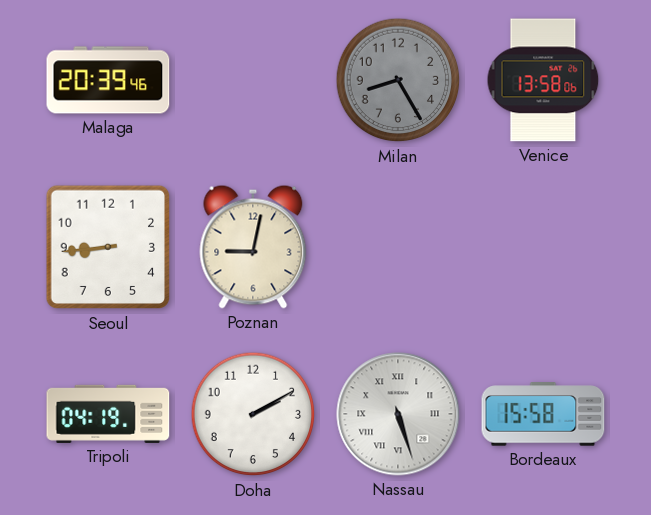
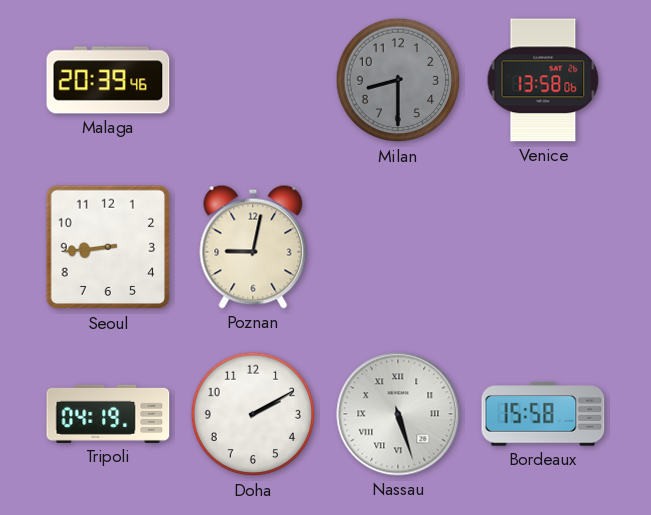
Milan: 8:25 -> 8:30
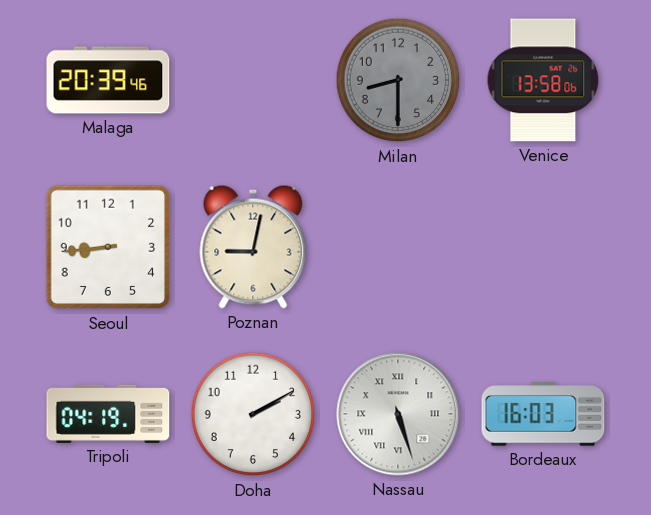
Bordeaux: 15:58 -> 16:03
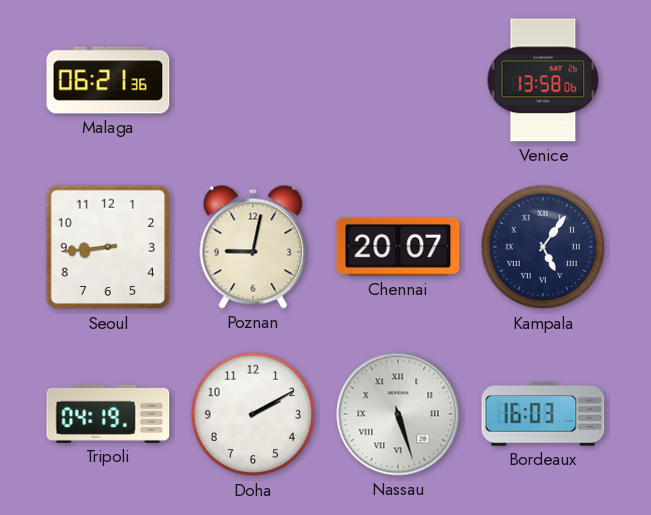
Malaga: 20:39 -> 06:21
Milan: 8:30 -> none
Chennai: none -> 20:07
Kampala: none -> 5:06
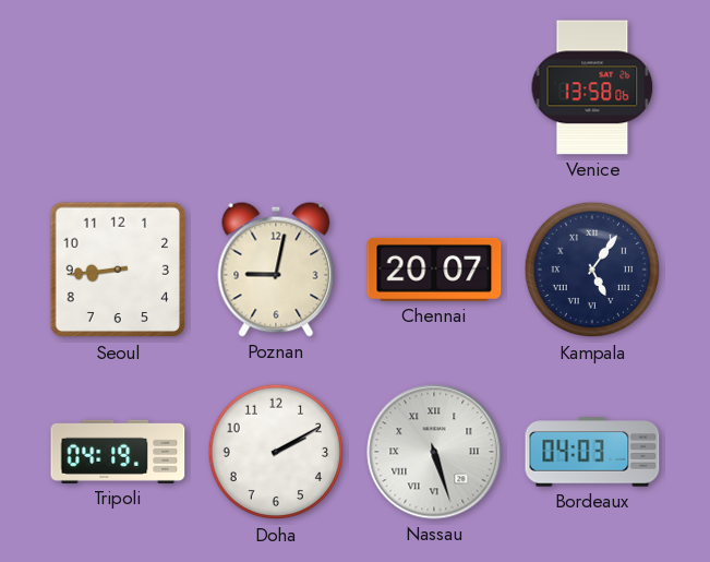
Malaga: 06:21 -> none
Bordeaux: 16:03 -> 04:03
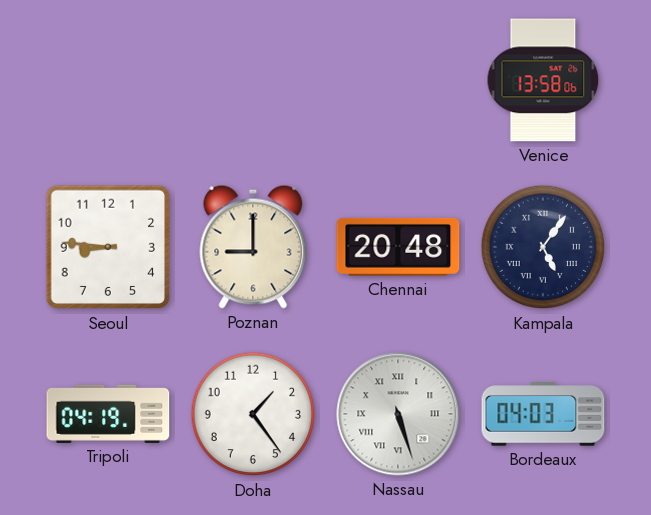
Seoul: 8:44 -> 8:46
Poznan: 9:02 -> 9:00
Chennai: 20:07 -> 20:48
Doha: 2:10 -> 1:24
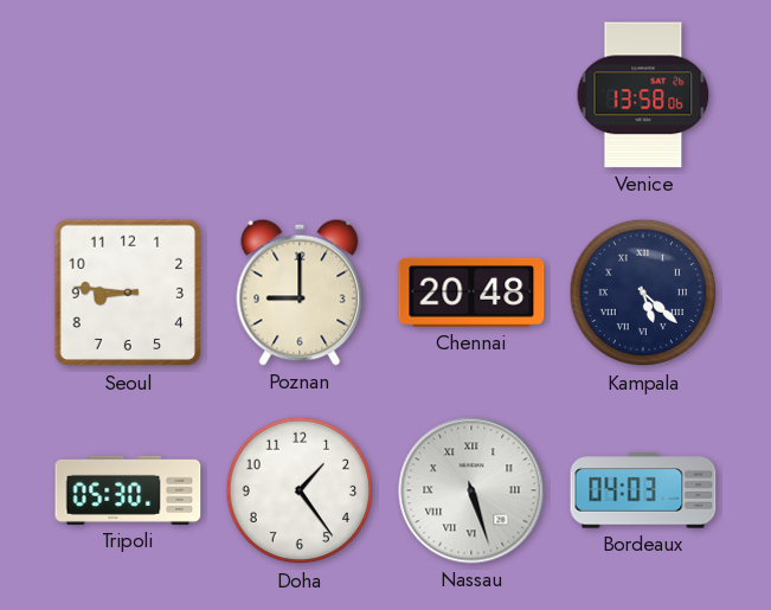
Kampala: 5:06 -> 5:22
Tripoli: 04:19 -> 05:30
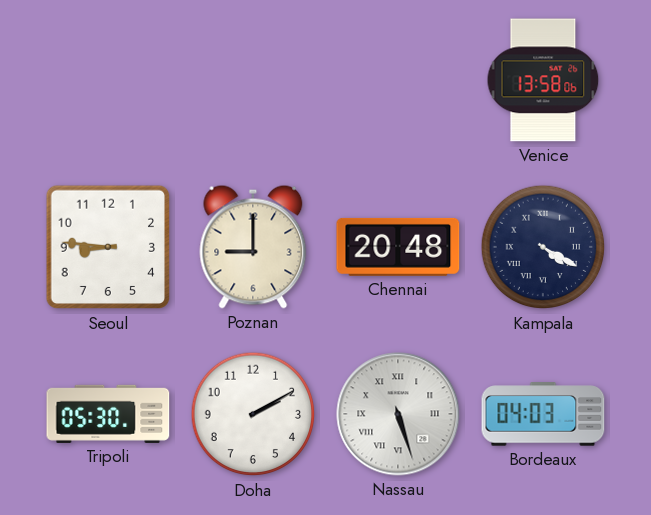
Kampala: 5:22 -> 4:20
Doha: 1:24 -> 2:10
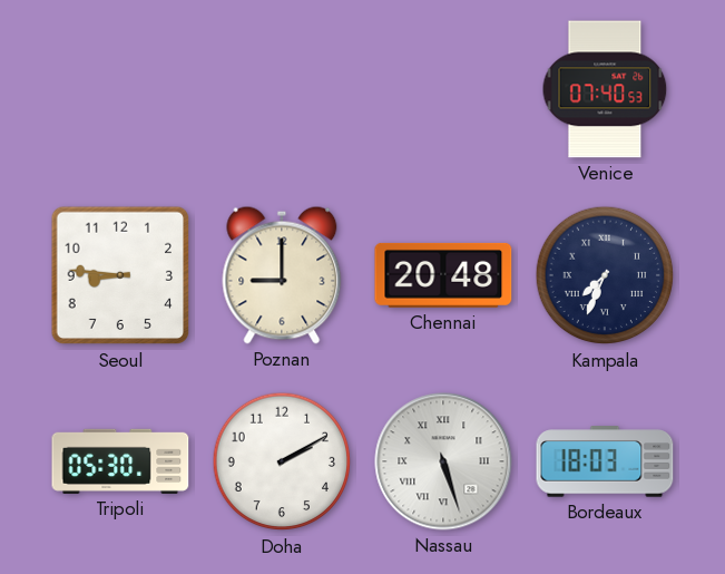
Venice: 13:58 -> 07:40
Kampala: 4:20 -> 7:34
Bordeaux: 04:03 -> 18:03
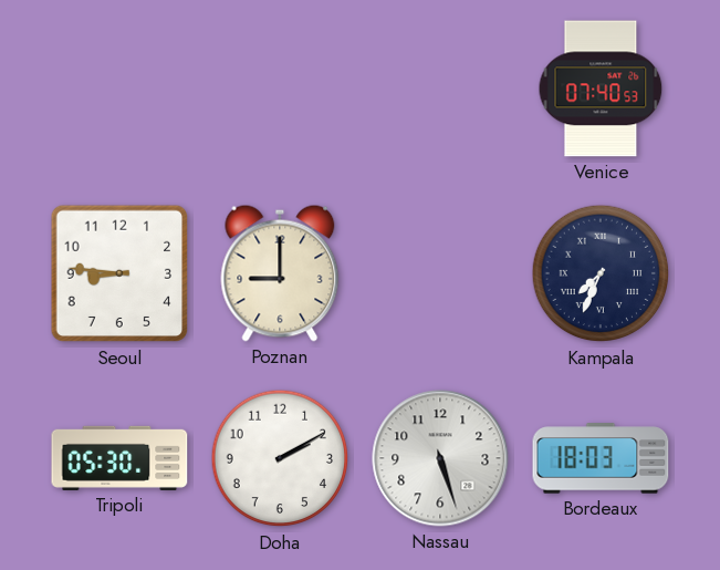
Chennai: 20:48 -> none
Nassau numerals: Roman -> Arabic
